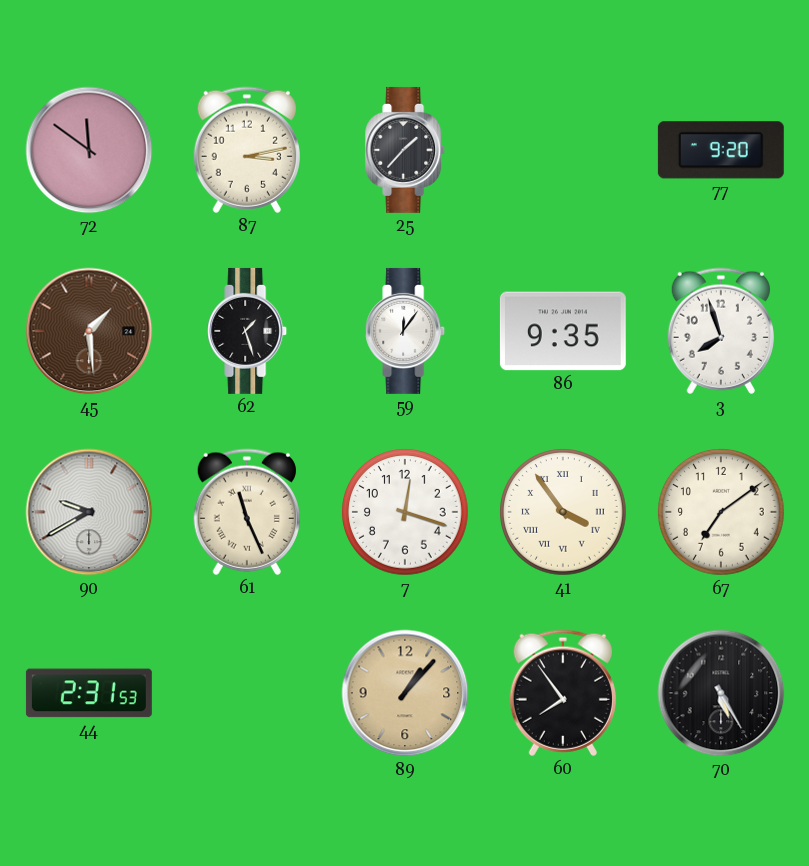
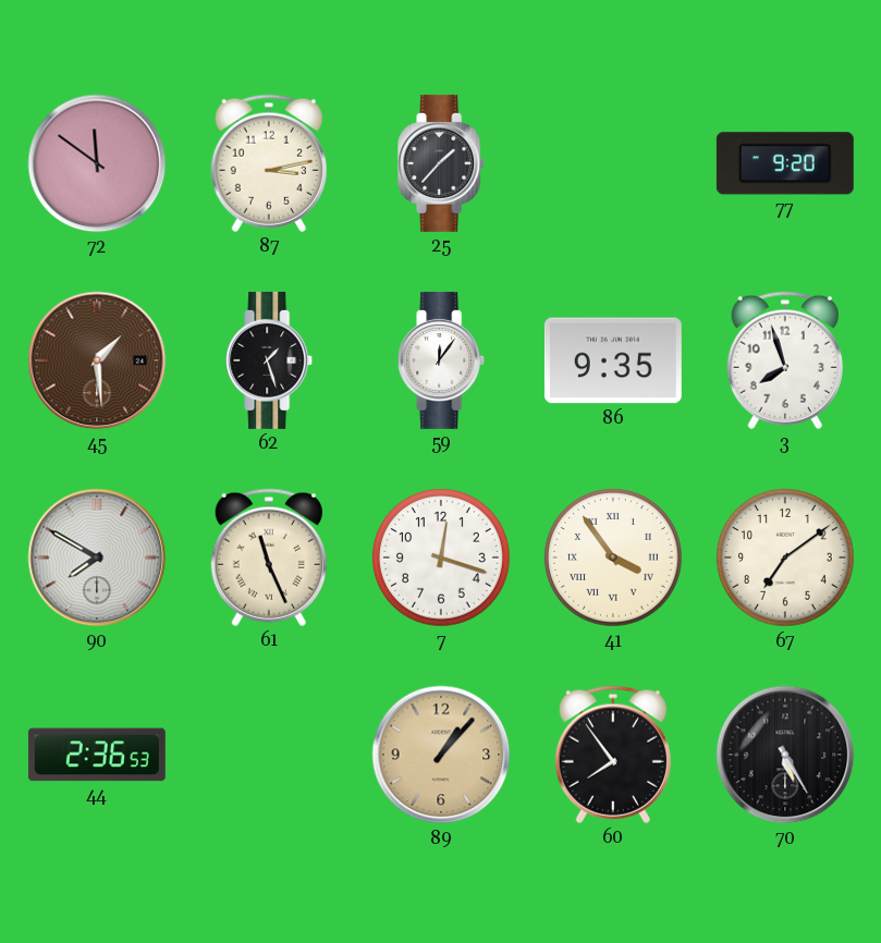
90: 9:40 -> 7:50
44: 2:31 -> 2:36
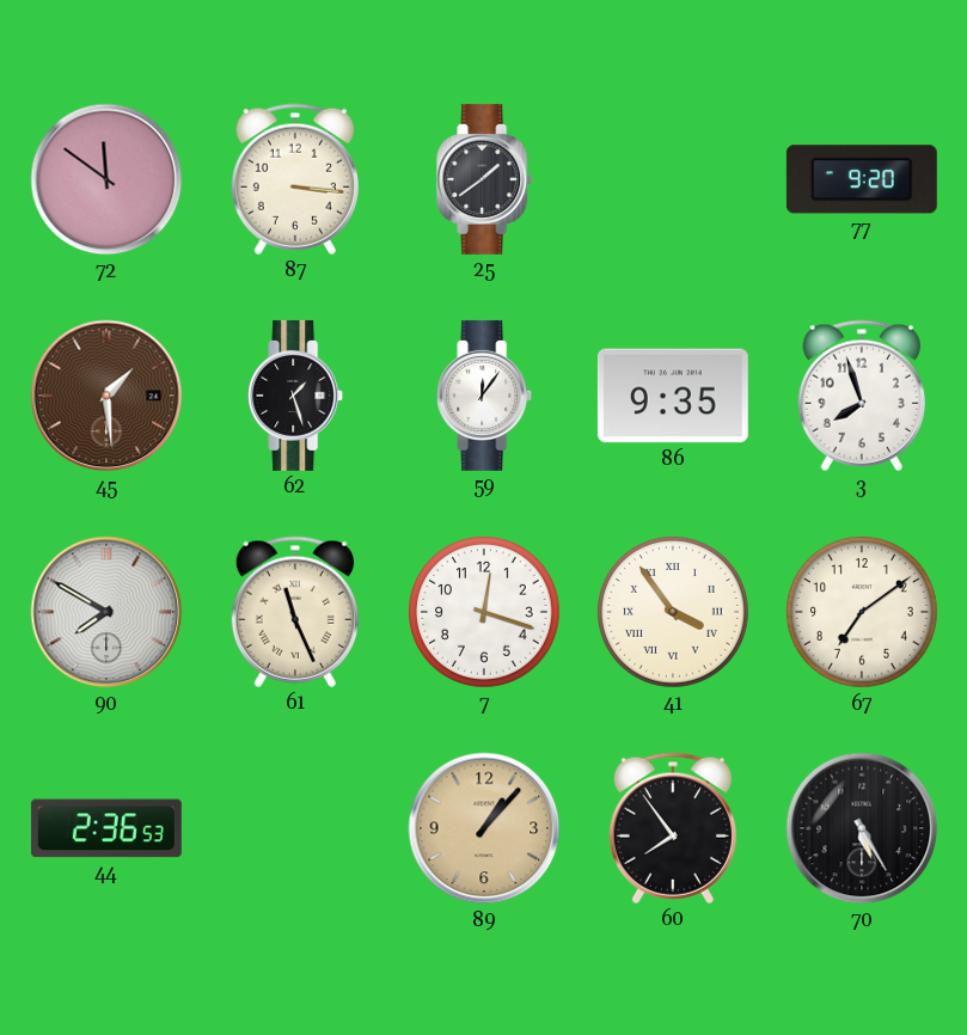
87: 3:13 -> 3:16
25: 1:37 -> 1:39
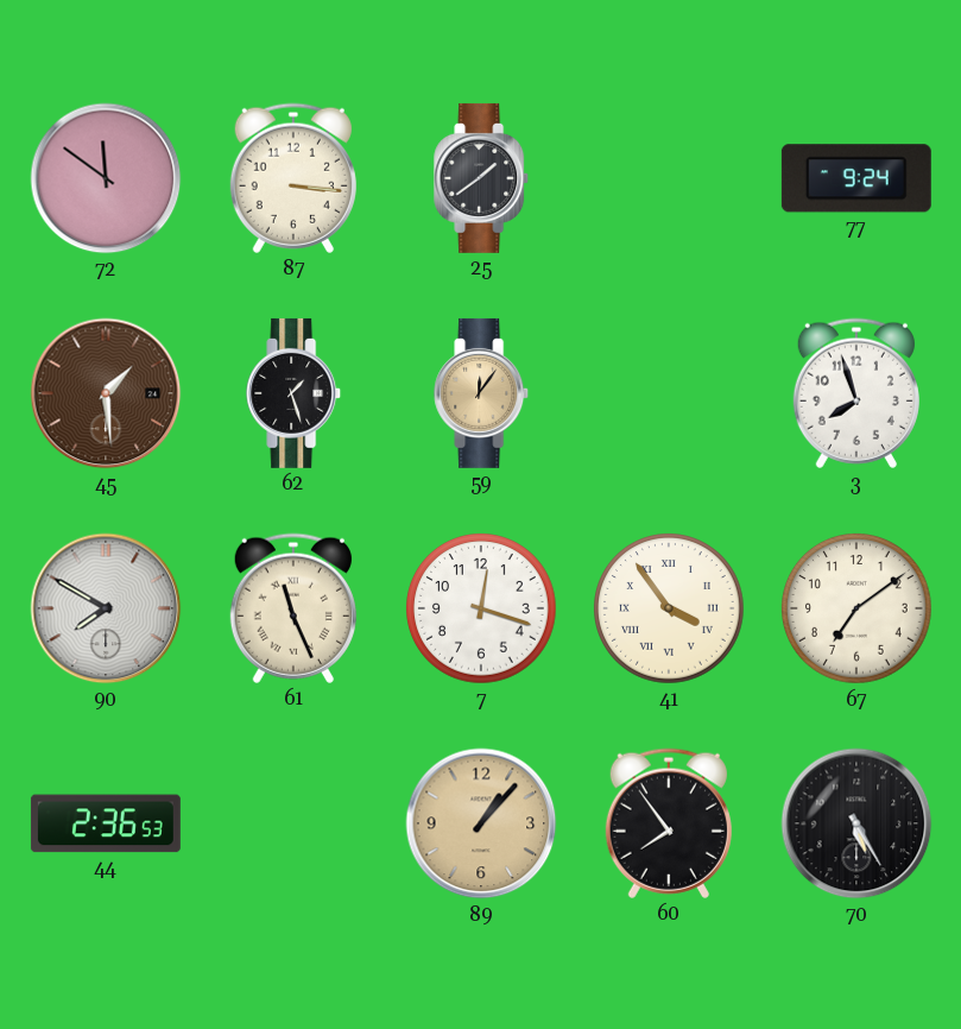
77: 9:20 -> 9:24
59 dial: white -> champagne
86: 9:35 -> none
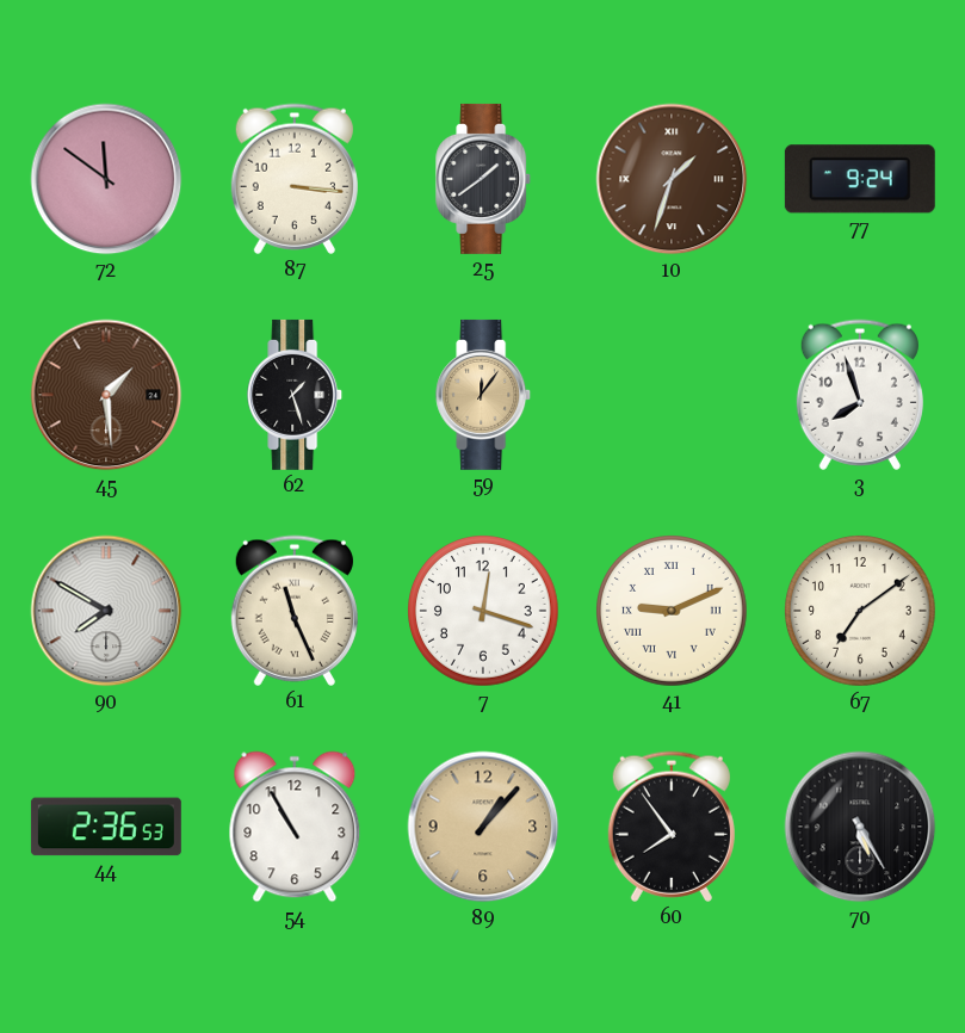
10: none -> 1:33
41: 3:54 -> 9:11
54: none -> 10:55
